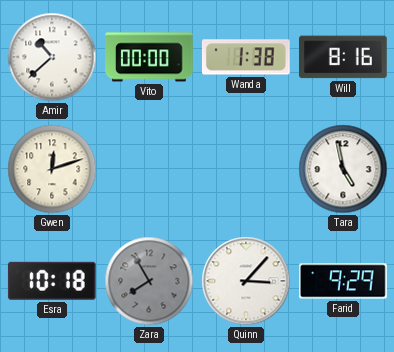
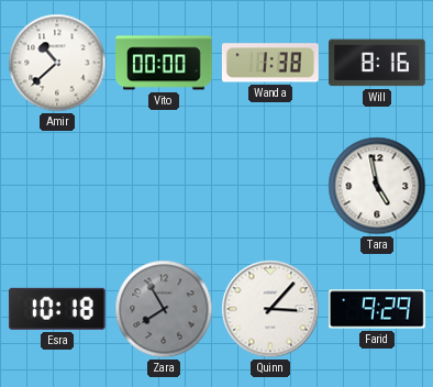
Gwen: 12:12 -> none
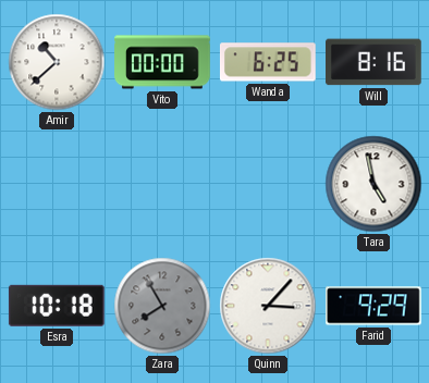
Wanda: 1:38 -> 6:25
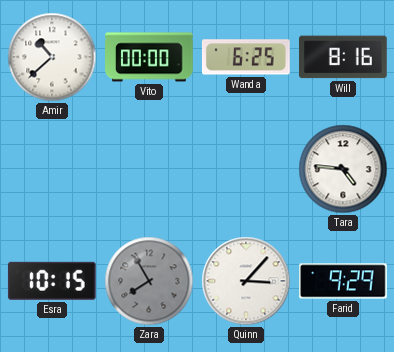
Tara: 4:58 -> 4:46
Esra: 10:18 -> 10:15
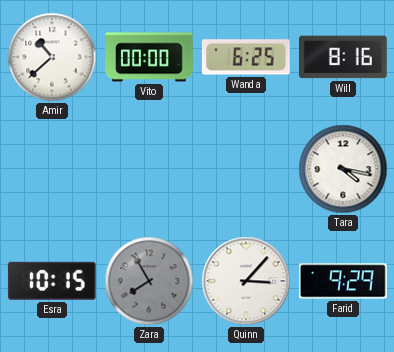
Tara: 4:46 -> 4:17
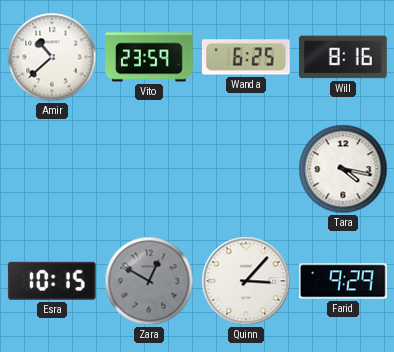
Vito: 00:00 -> 23:59
Zara: 7:55 -> 12:50
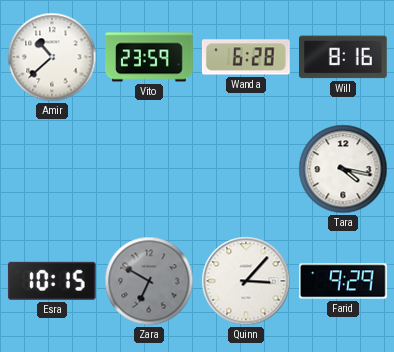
Wanda: 6:25 -> 6:28
Zara: 12:50 -> 6:50
